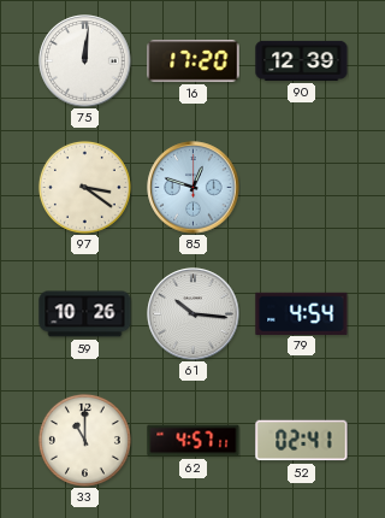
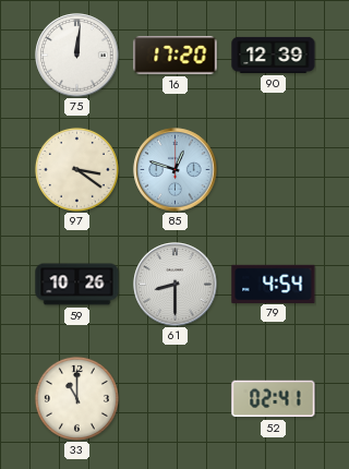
61: 10:16 -> 8:30
62: 4:57 -> none
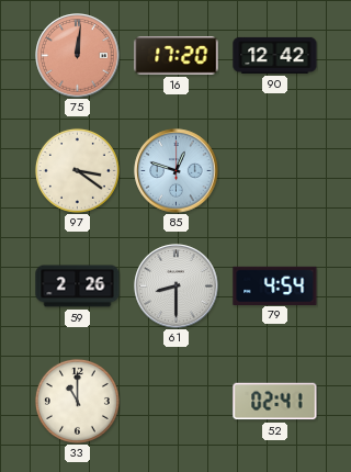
75 dial: white -> salmon
90: 12:39 -> 12:42
59: 10:26 -> 2:26
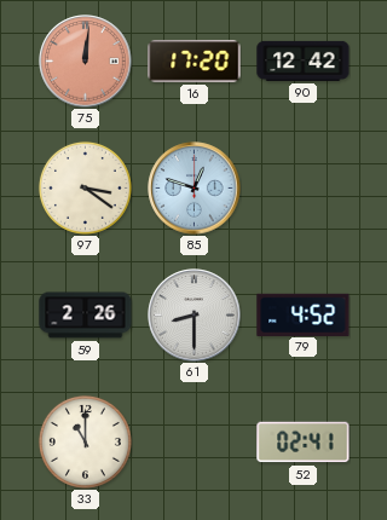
79: 4:54 -> 4:52
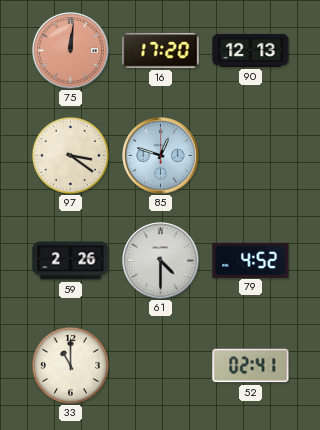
90: 12:42 -> 12:13
61: 8:30 -> 4:30
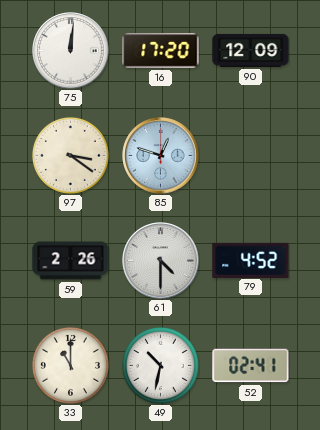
75 dial: salmon -> white
90: 12:13 -> 12:09
49: none -> 10:32
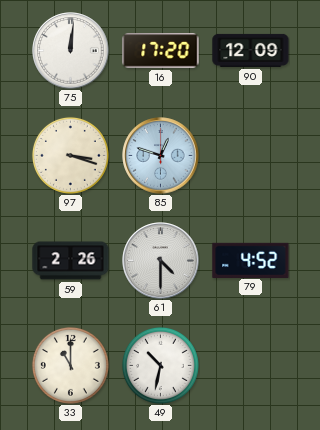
97: 3:21 -> 3:18
52: 02:41 -> none
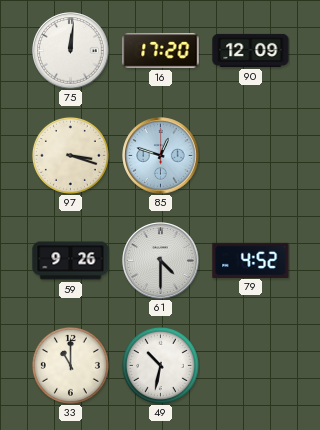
59: 2:26 -> 9:26
